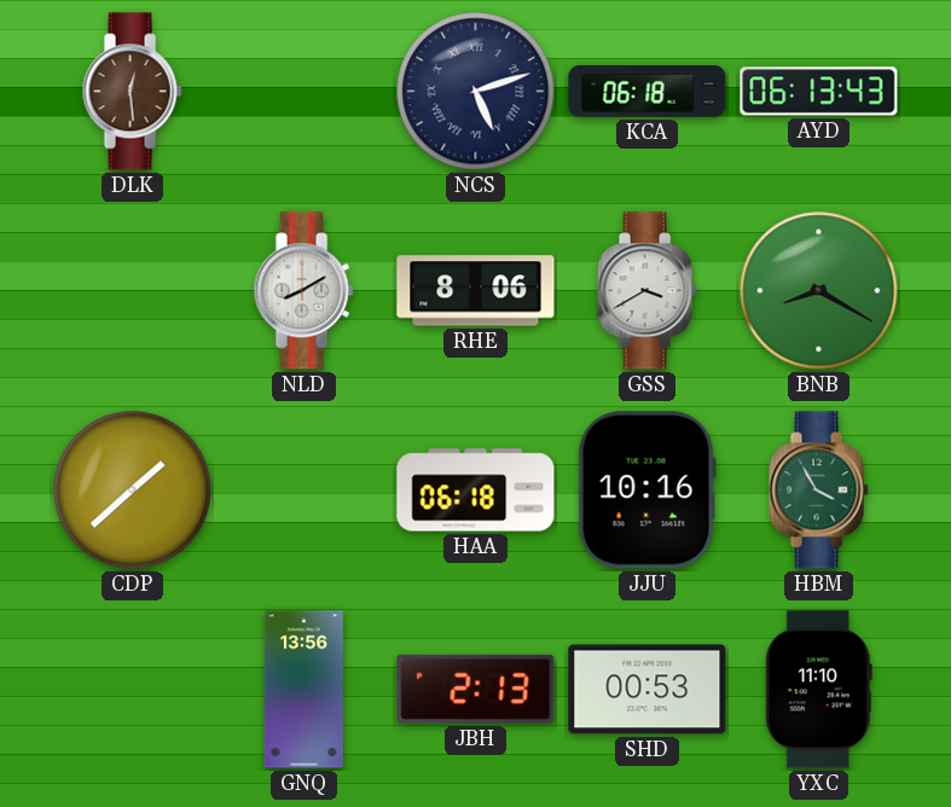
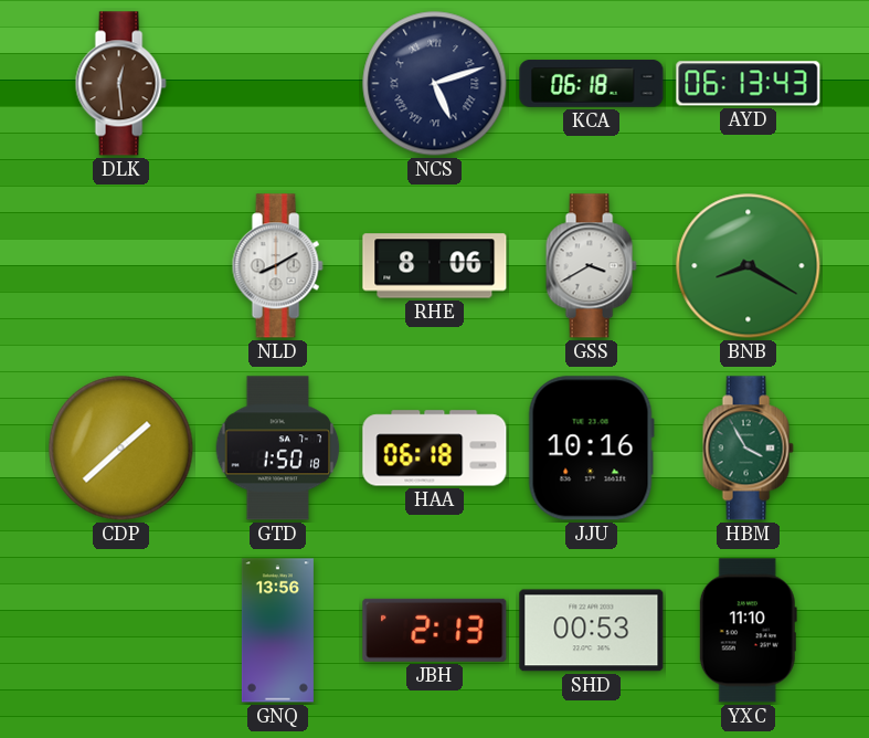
GTD: none -> 1:50
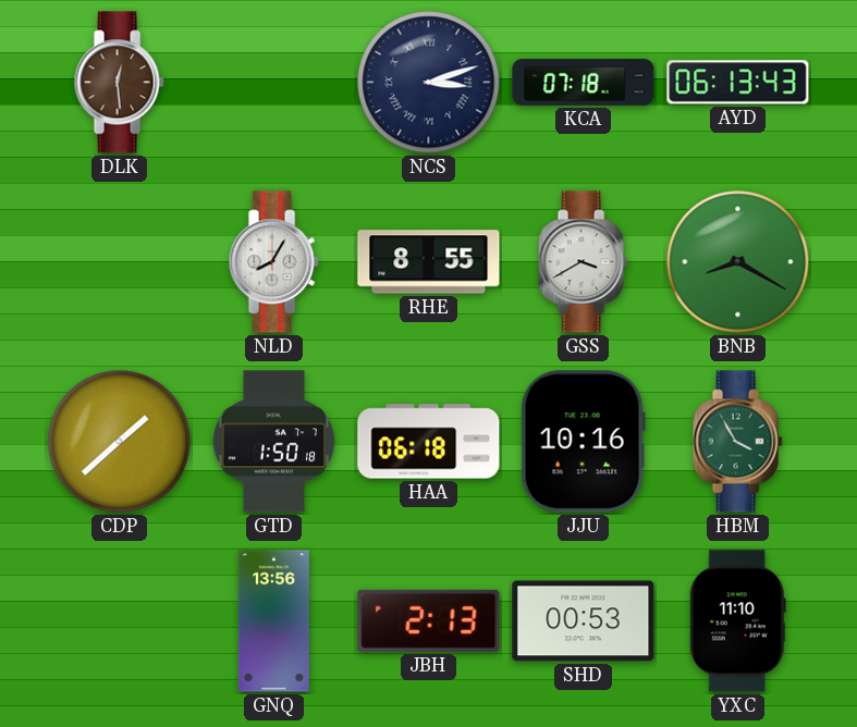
NCS: 5:12 -> 3:12
KCA: 06:18 -> 07:18
NLD: 8:10 -> 8:05
RHE: 8:06 -> 8:55
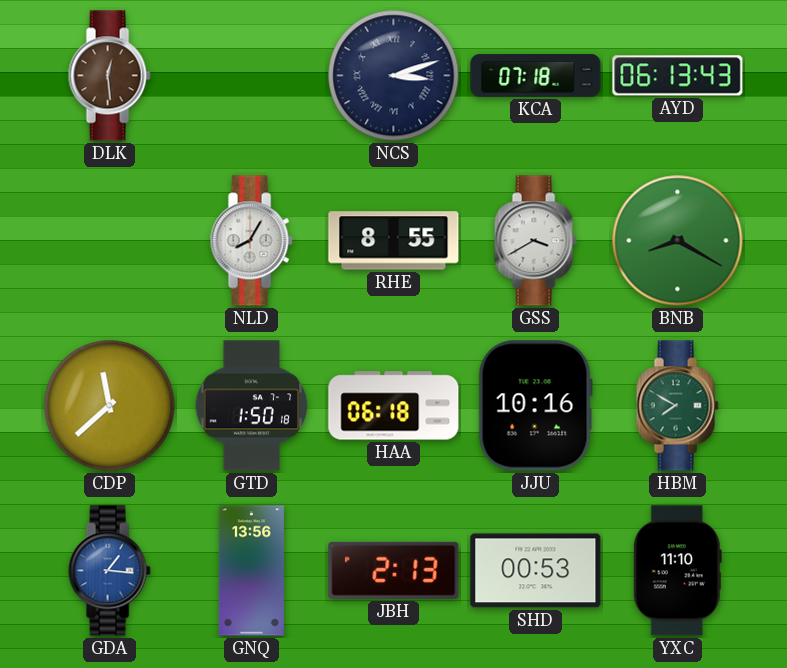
CDP: 1:38 -> 11:38
HBM: 3:55 -> 7:50
GDA: none -> 1:16
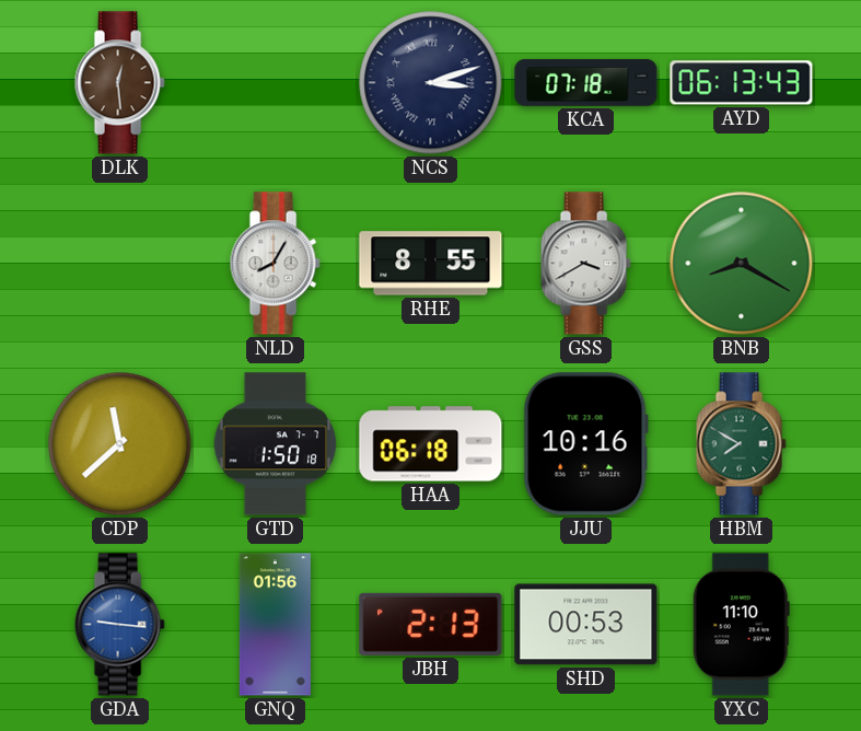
GDA: 1:16 -> 9:16
GNQ: 13:56 -> 01:56
